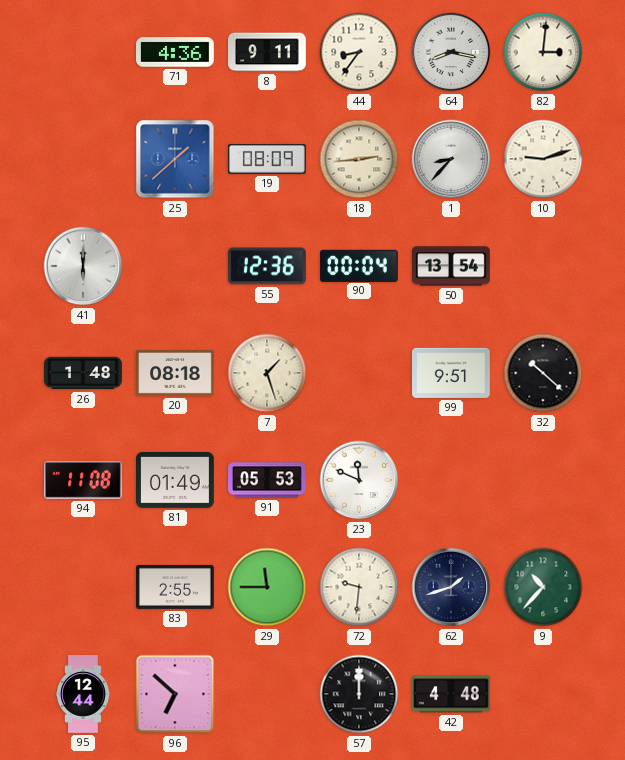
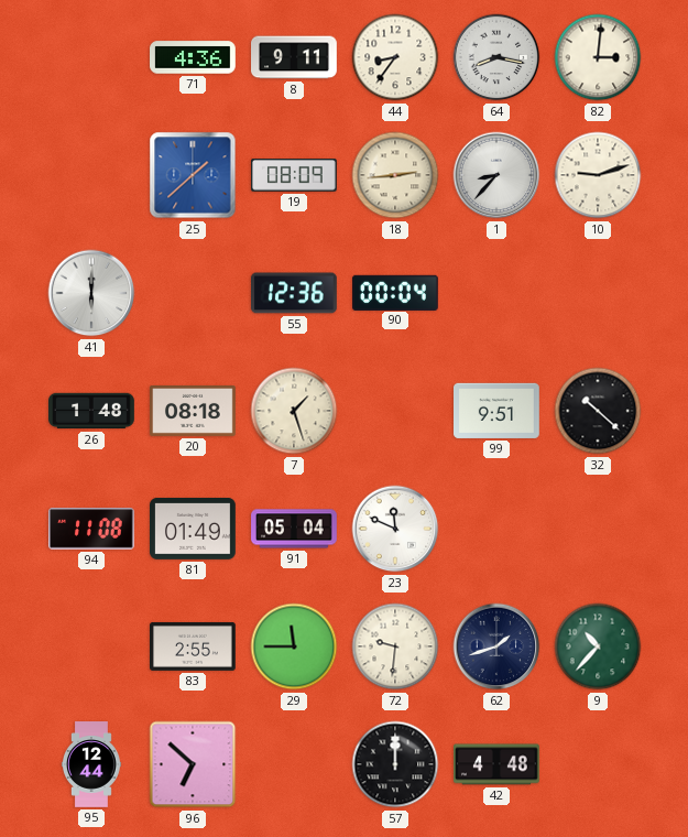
50: 13:54 -> none
91: 05:53 -> 05:04
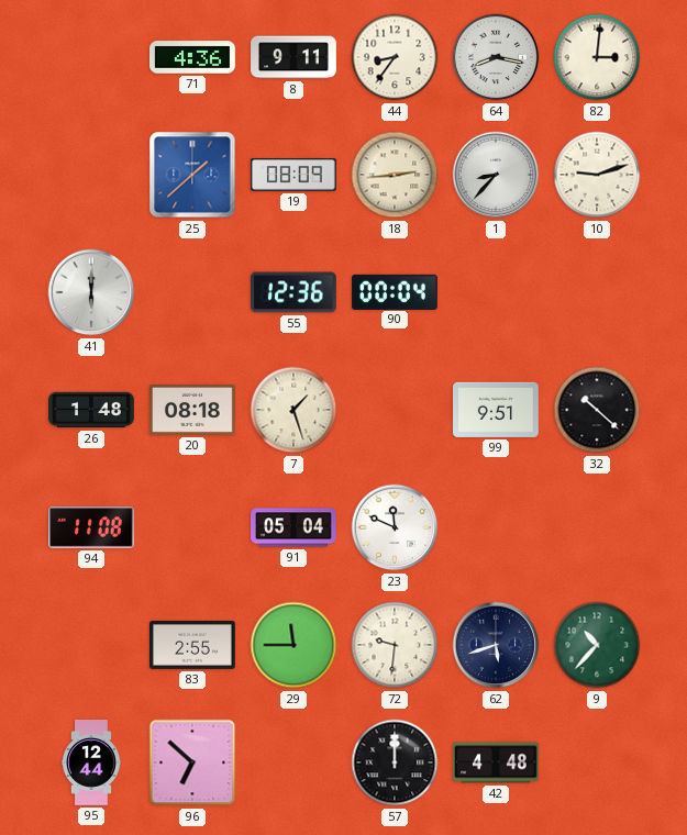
81: 01:49 -> none
62: 1:42 -> 5:42
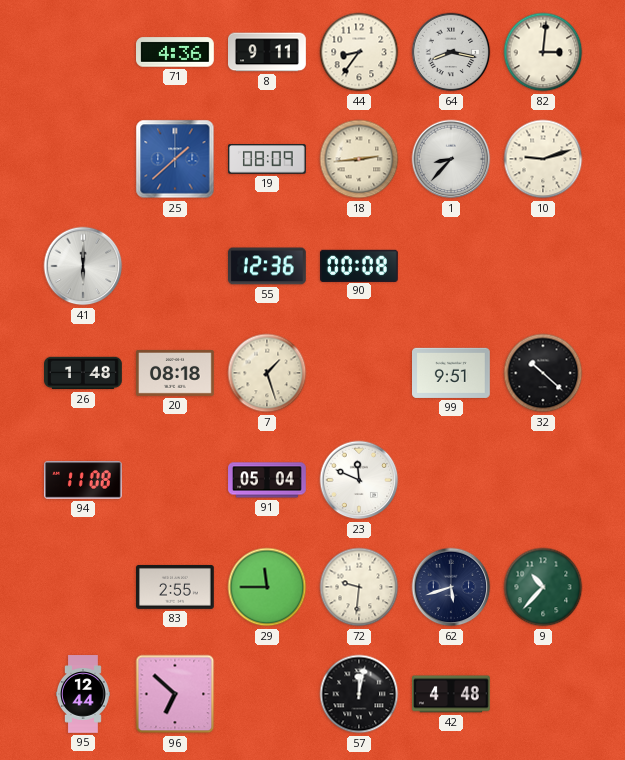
90: 00:04 -> 00:08
57: 12:00 -> 12:02
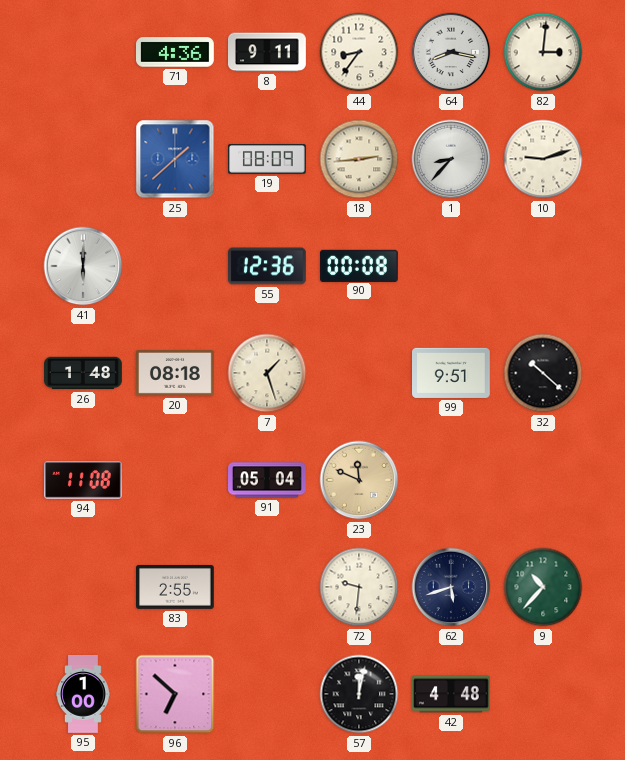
23 dial: white -> champagne
29: 11:45 -> none
95: 12:44 -> 1:00
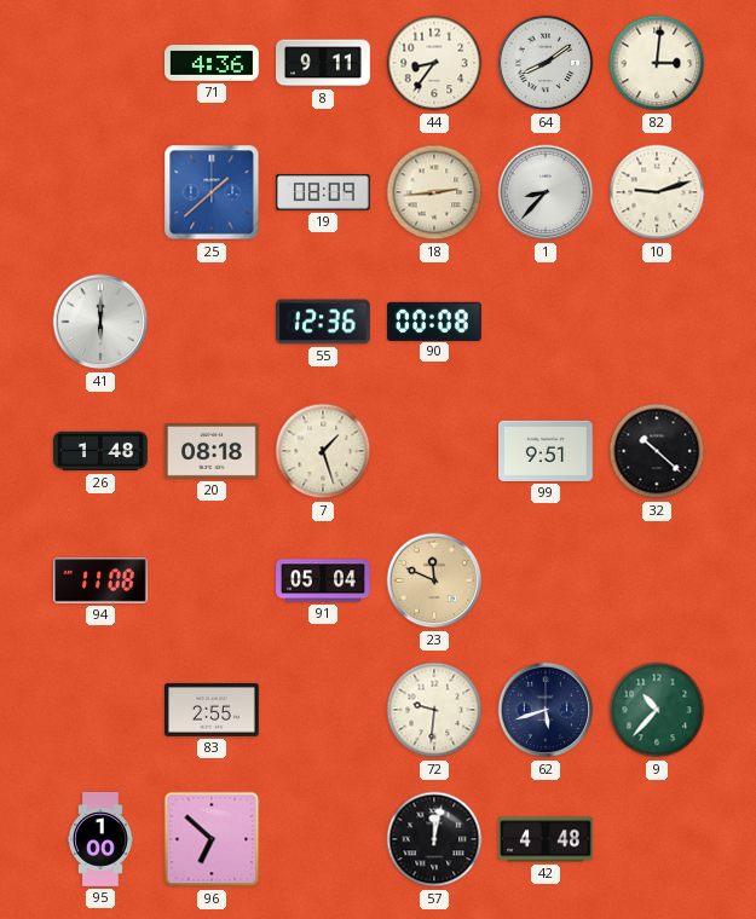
64: 8:17 -> 8:09
